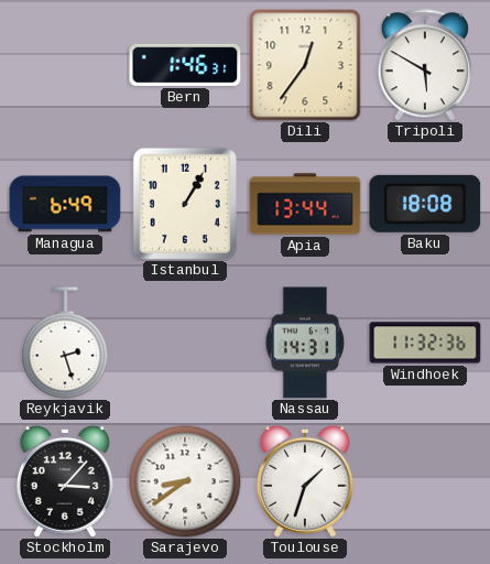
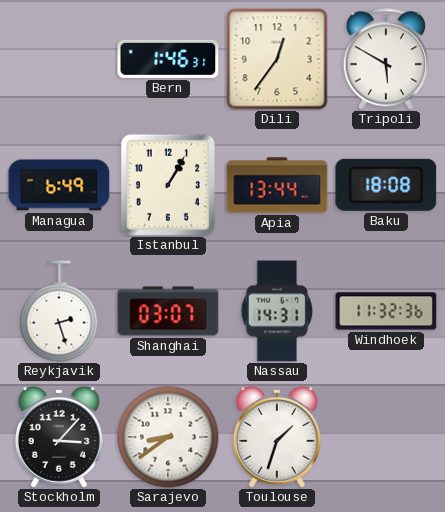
Shanghai: none -> 03:07
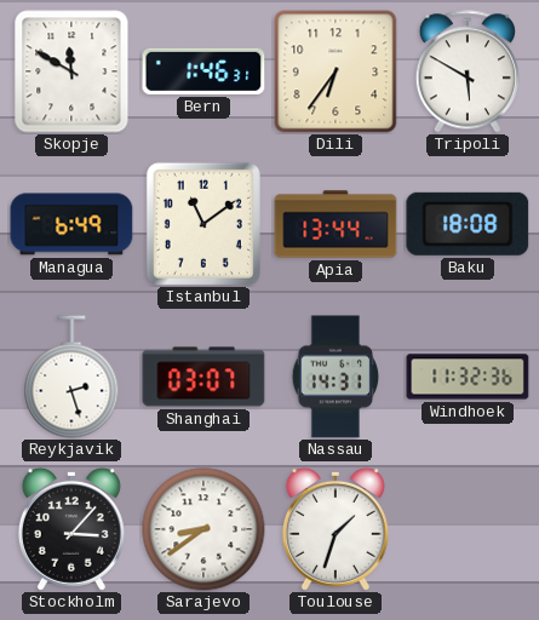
Skopje: none -> 11:50
Dili: 12:36 -> 6:36
Istanbul: 1:05 -> 11:09
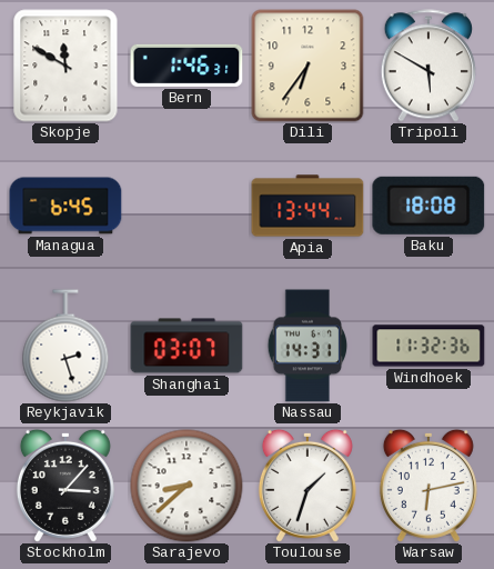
Managua: 6:49 -> 6:45
Istanbul: 11:09 -> none
Sarajevo: 8:39 -> 8:38
Warsaw: none -> 6:13
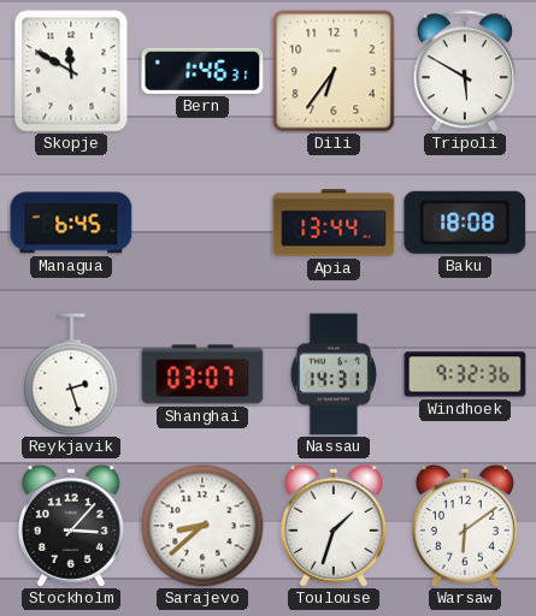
Windhoek: 11:32 -> 9:32
Warsaw: 6:13 -> 6:09
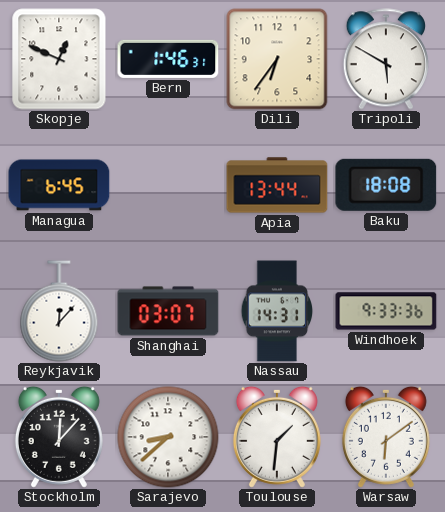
Skopje: 11:50 -> 12:49
Reykjavik: 2:27 -> 12:07
Windhoek: 9:32 -> 9:33
Stockholm: 3:07 -> 12:07
Toulouse: 1:33 -> 1:31
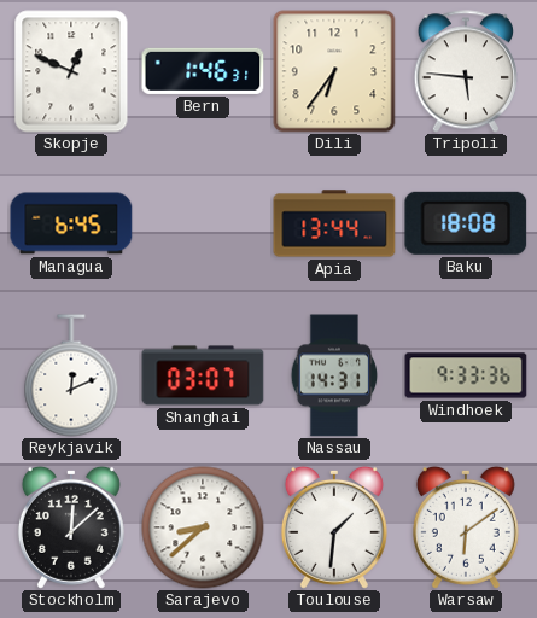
Tripoli: 5:50 -> 5:46
Reykjavik: 12:07 -> 12:11
Stockholm: 12:07 -> 12:08
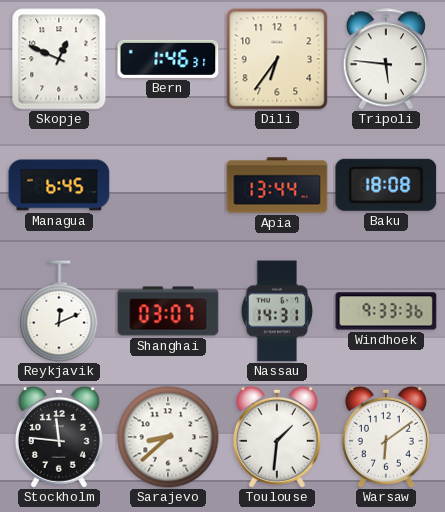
Stockholm: 12:08 -> 11:46
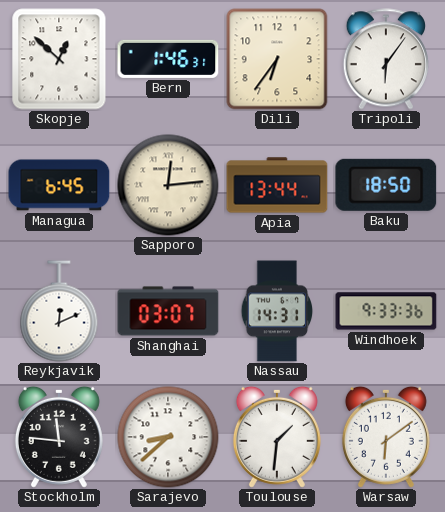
Skopje: 12:49 -> 12:52
Tripoli: 5:46 -> 6:06
Sapporo: none -> 12:14
Baku: 18:08 -> 18:50
